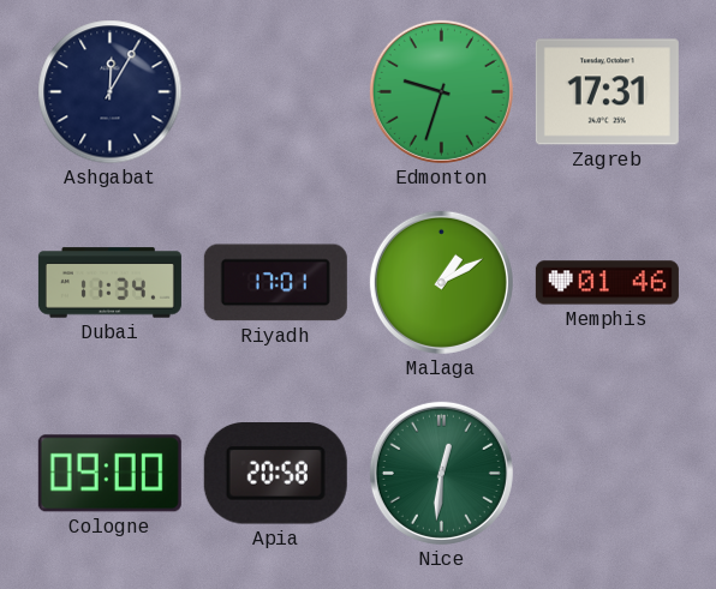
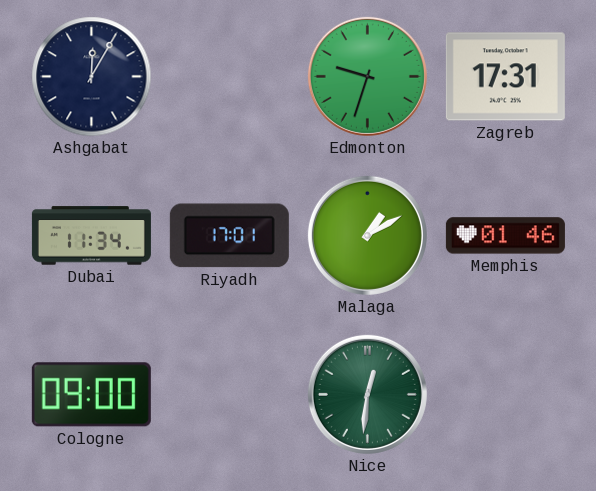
Apia: 20:58 -> none
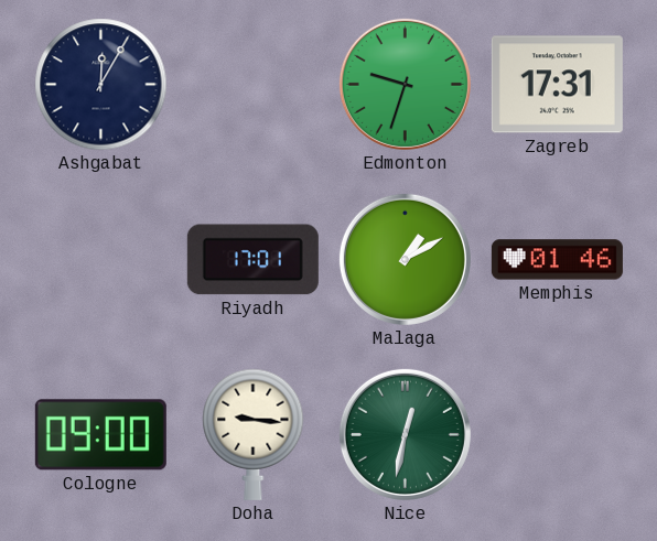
Dubai: 11:34 -> none
Doha: none -> 9:16
Nice: 12:31 -> 12:32
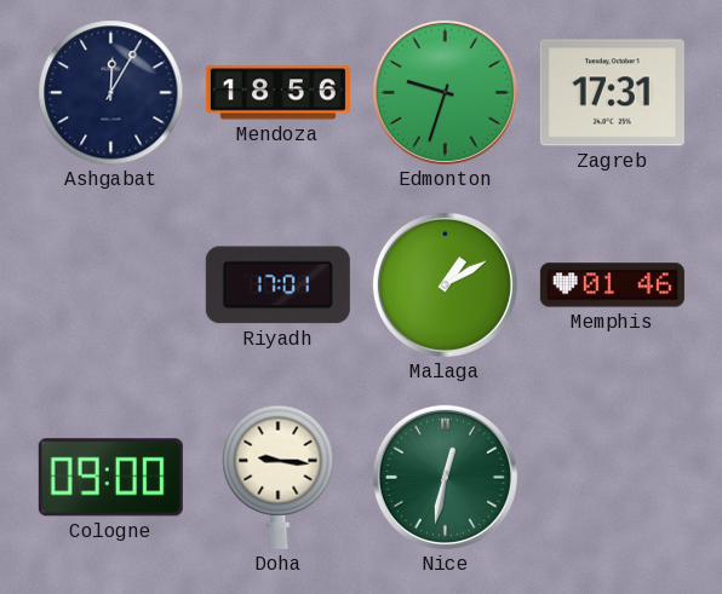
Mendoza: none -> 18:56
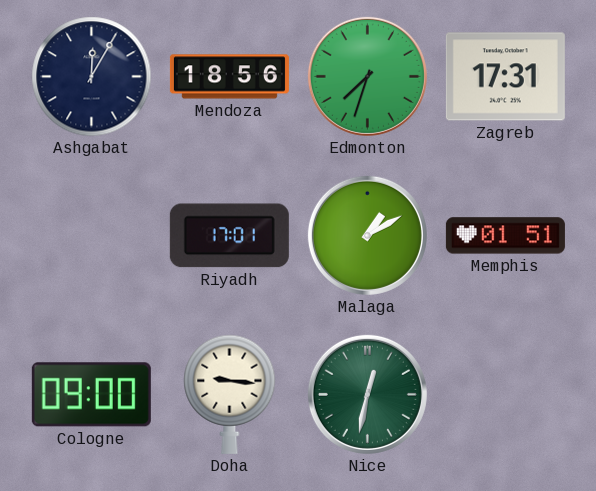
Edmonton: 9:33 -> 7:33
Memphis: 01:46 -> 01:51
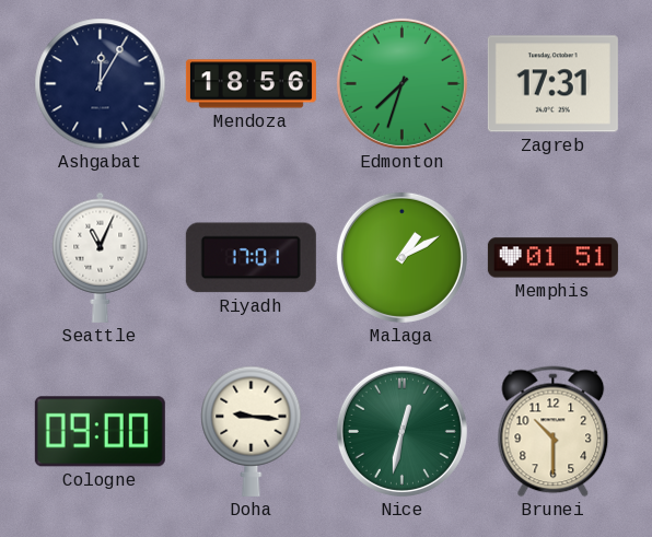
Seattle: none -> 11:04
Brunei: none -> 10:30
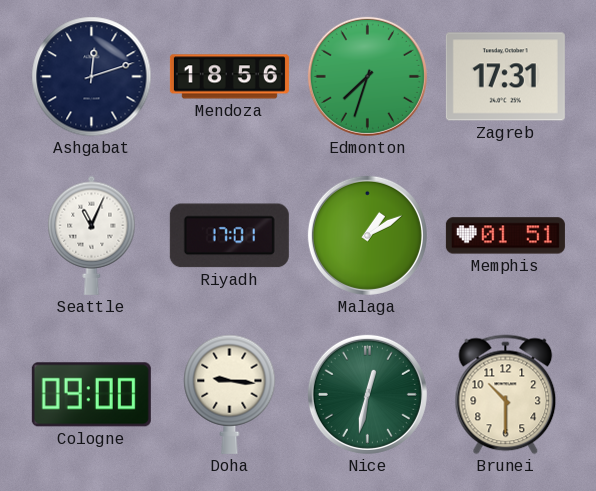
Ashgabat: 12:05 -> 12:12
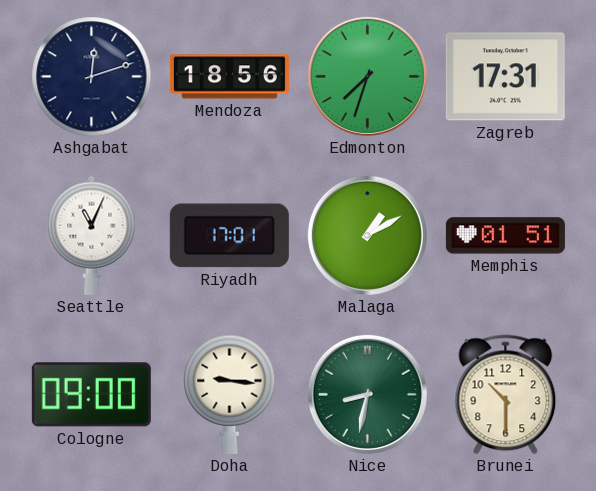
Nice: 12:32 -> 8:32
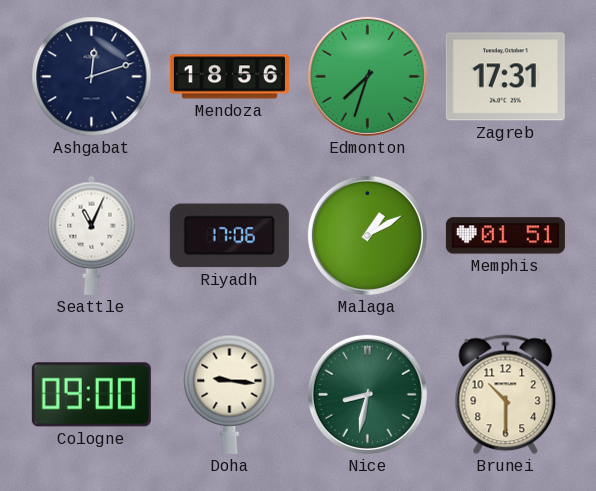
Riyadh: 17:01 -> 17:06
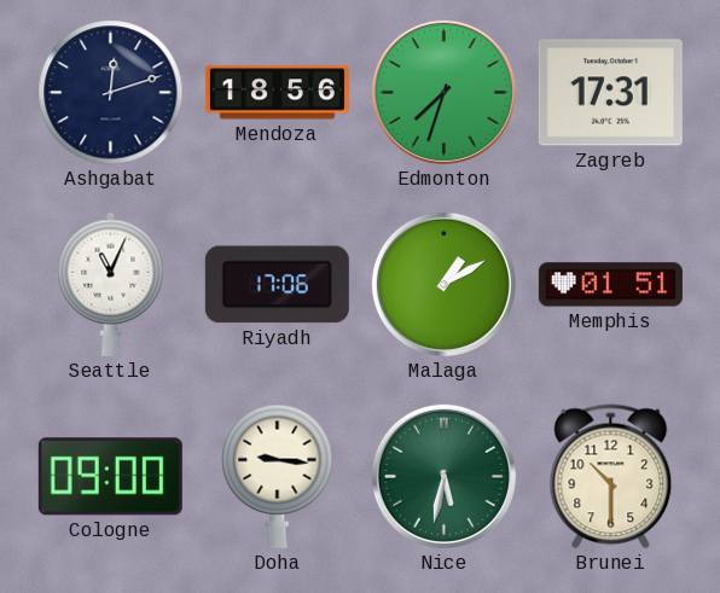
Nice: 8:32 -> 5:32
